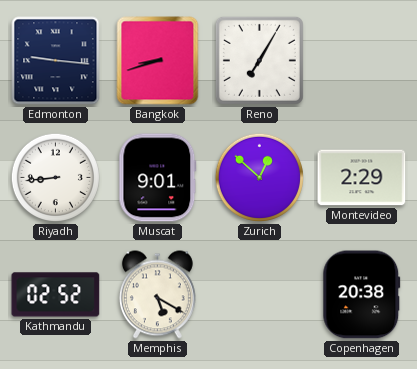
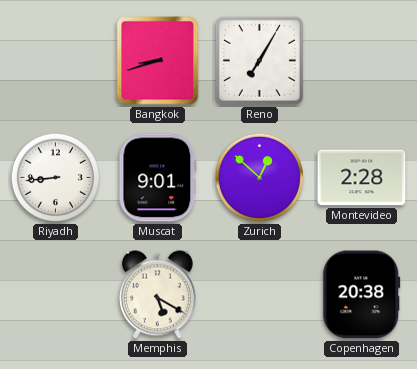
Edmonton: 9:16 -> none
Montevideo: 2:29 -> 2:28
Kathmandu: 02:52 -> none
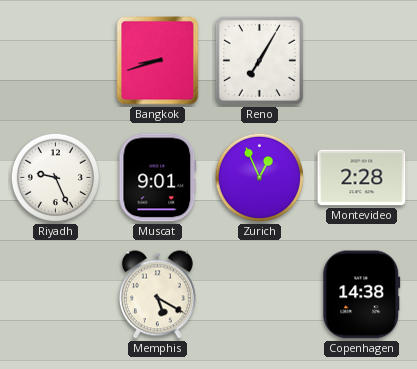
Riyadh: 8:44 -> 9:26
Zurich: 12:52 -> 12:56
Copenhagen: 20:38 -> 14:38
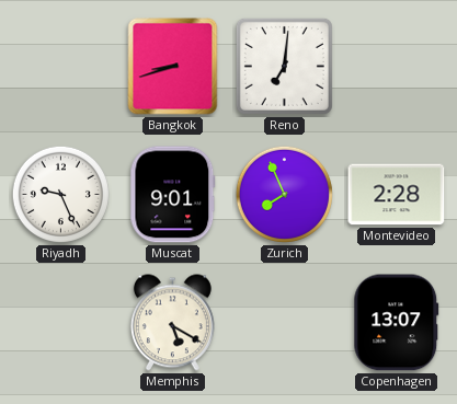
Reno: 7:05 -> 7:01
Zurich: 12:56 -> 7:56
Copenhagen: 14:38 -> 13:07
